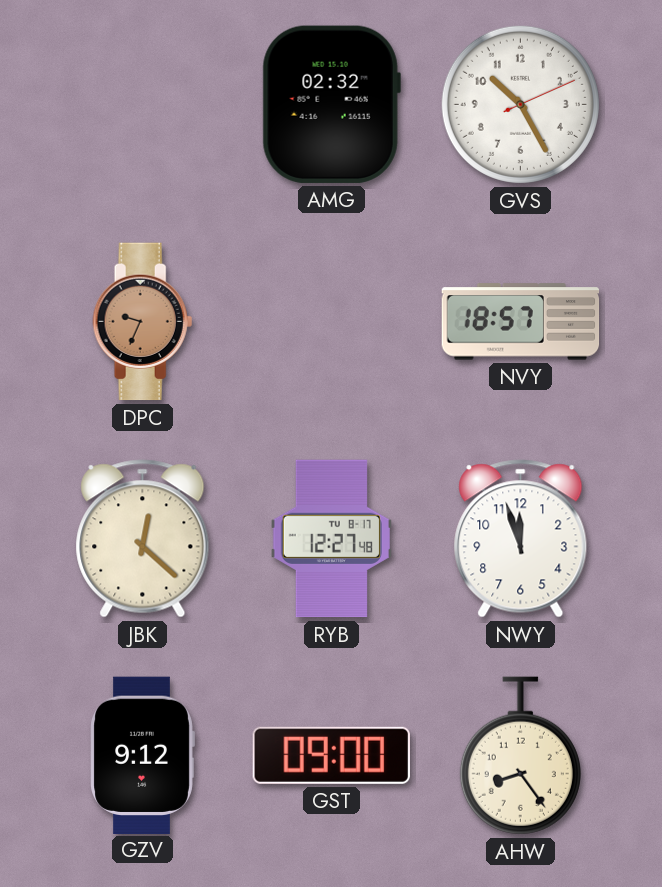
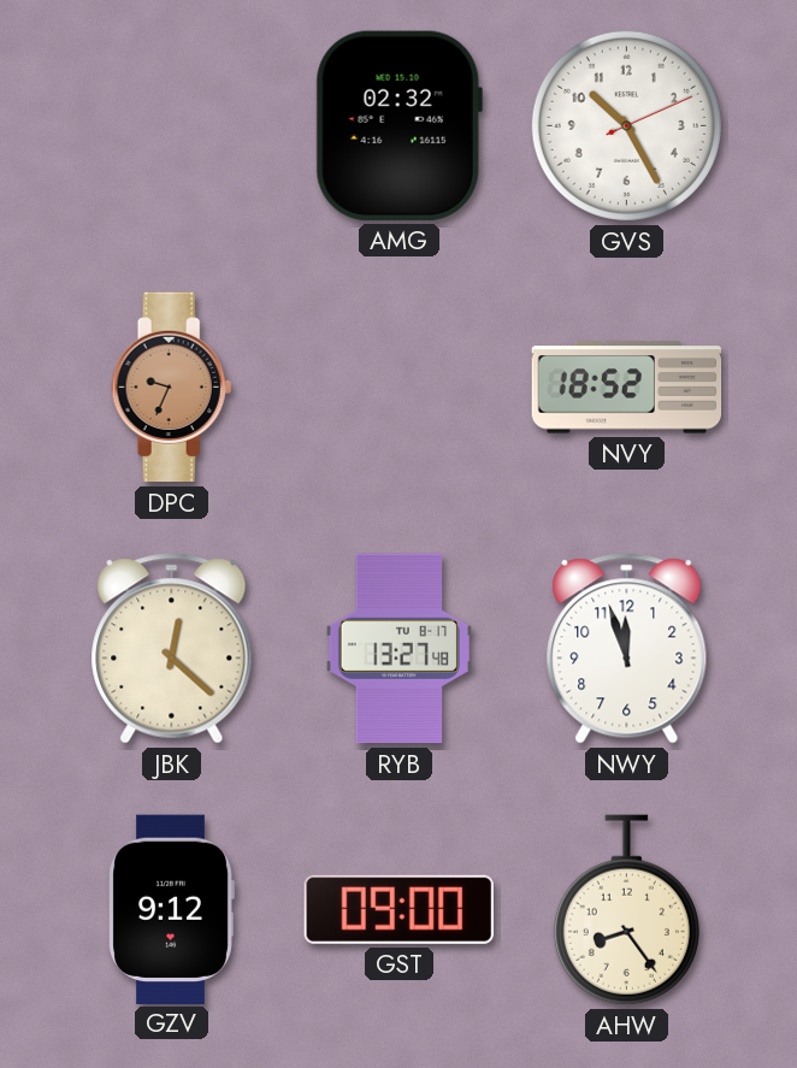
NVY: 18:57 -> 18:52
RYB: 12:27 -> 13:27
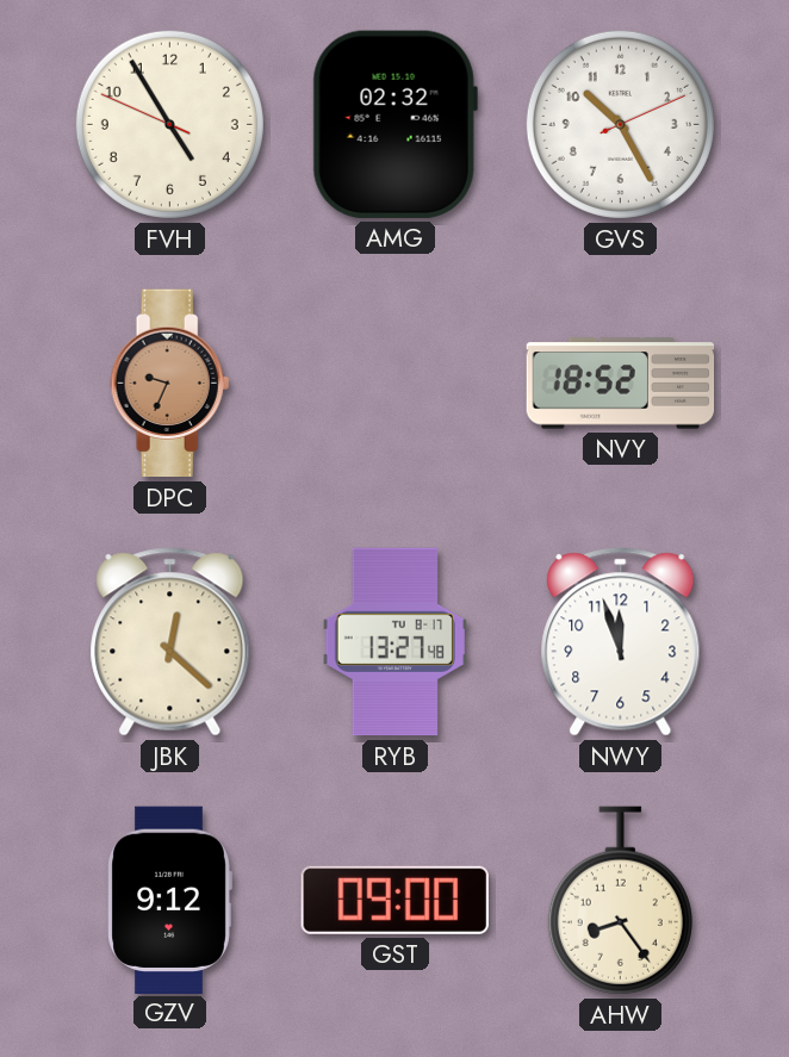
FVH: none -> 4:54
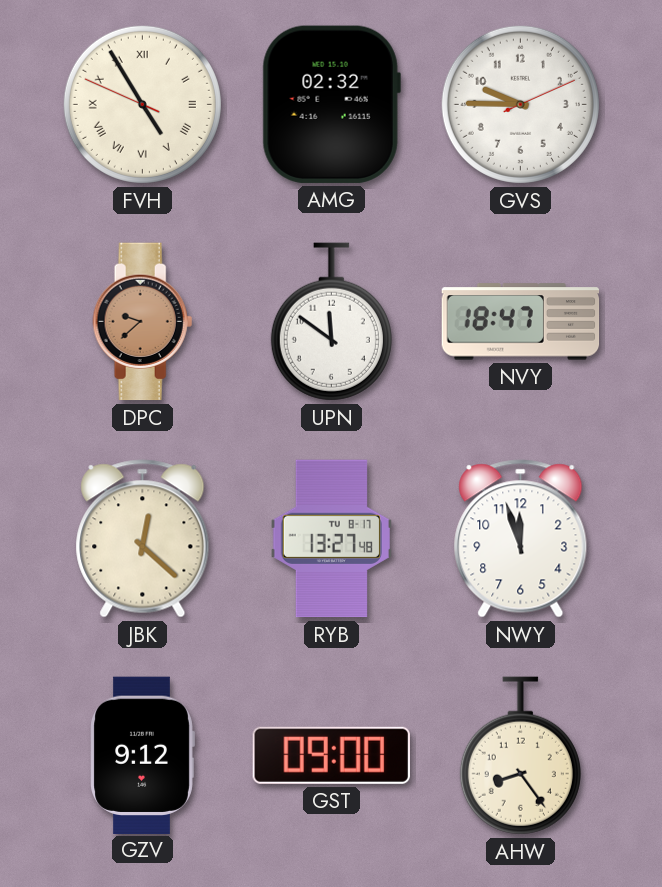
FVH numerals: Arabic -> Roman
GVS: 10:25 -> 9:45
DPC: 9:34 -> 9:38
UPN: none -> 11:51
NVY: 18:52 -> 18:47
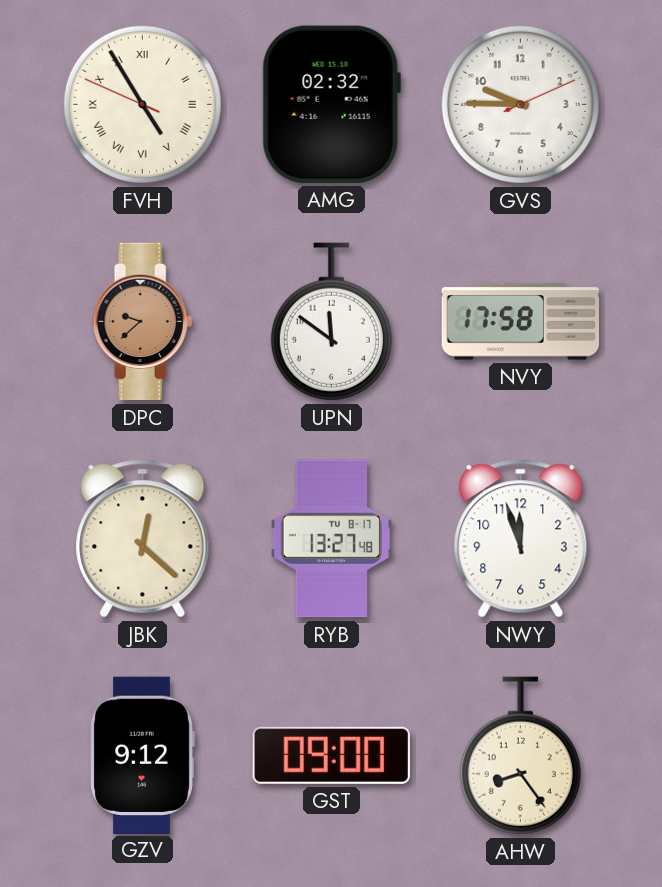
NVY: 18:47 -> 17:58
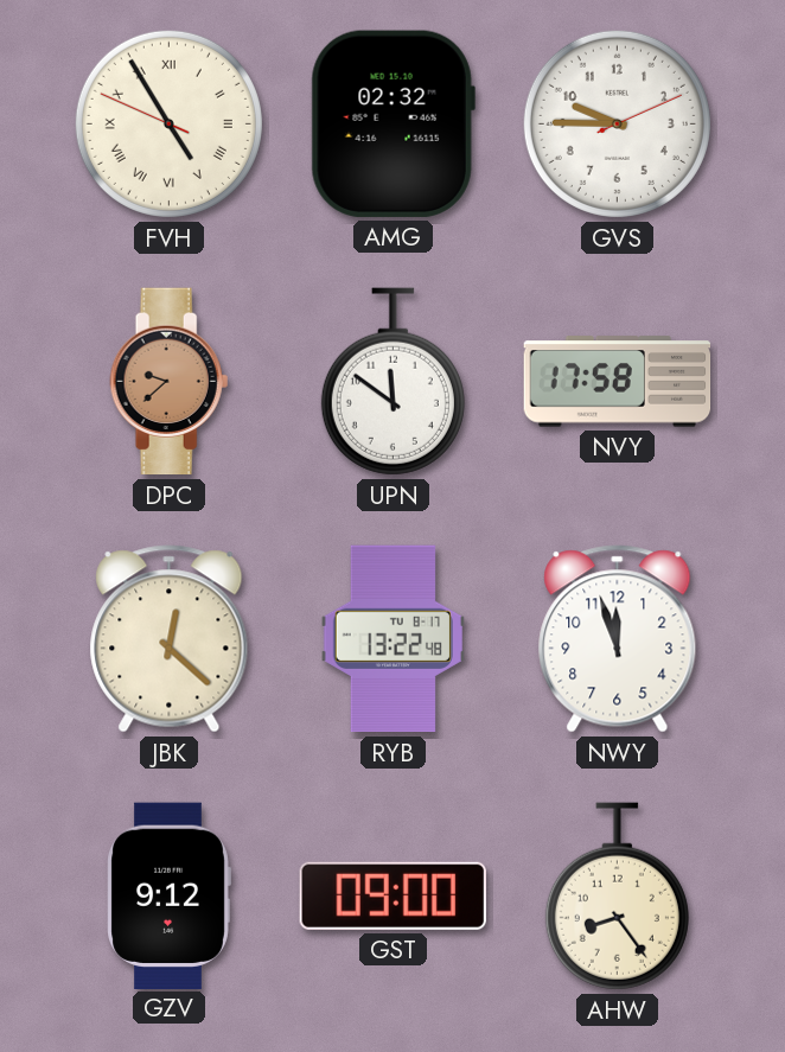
RYB: 13:27 -> 13:22
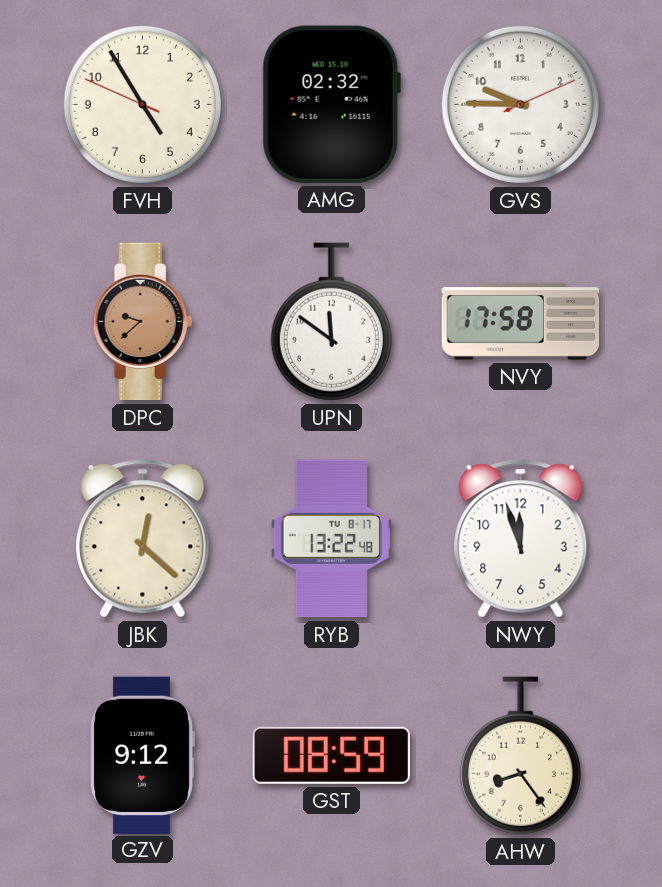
FVH numerals: Roman -> Arabic
GST: 09:00 -> 08:59
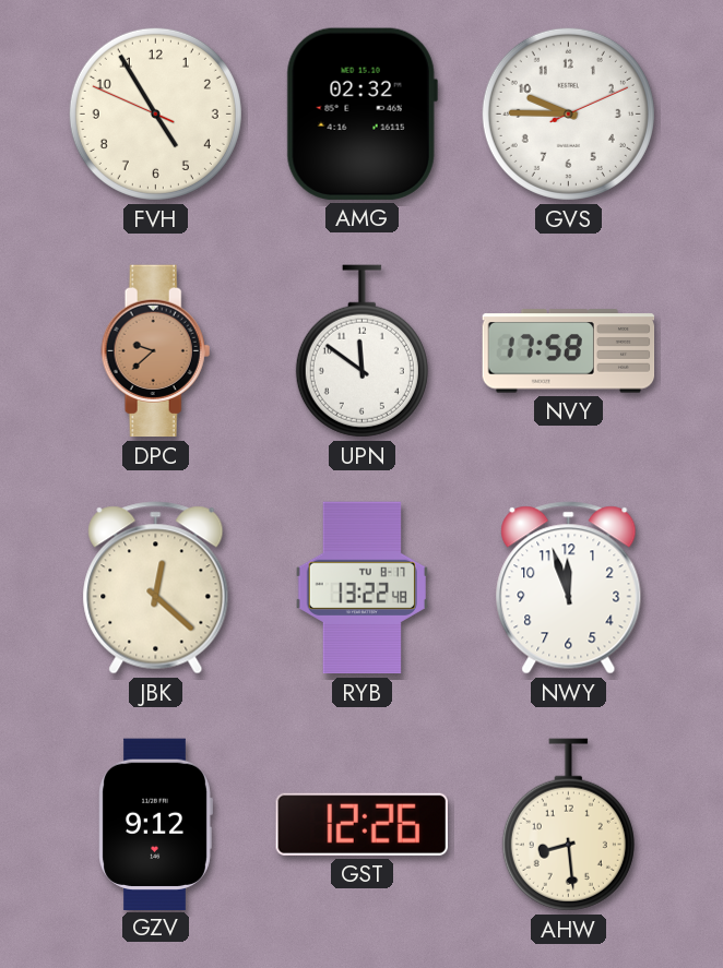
GST: 08:59 -> 12:26
AHW: 8:24 -> 8:29
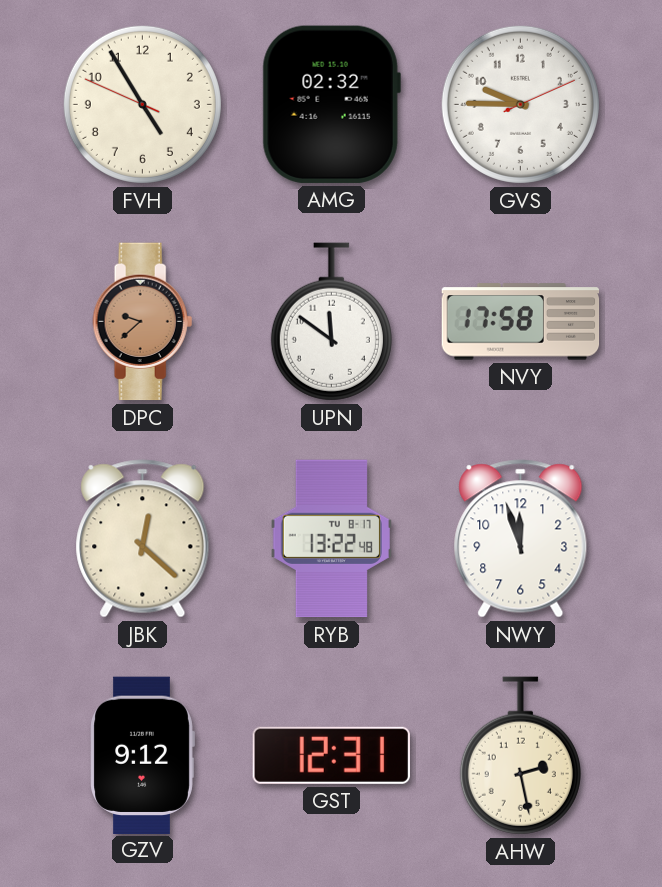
GST: 12:26 -> 12:31
AHW: 8:29 -> 2:28
